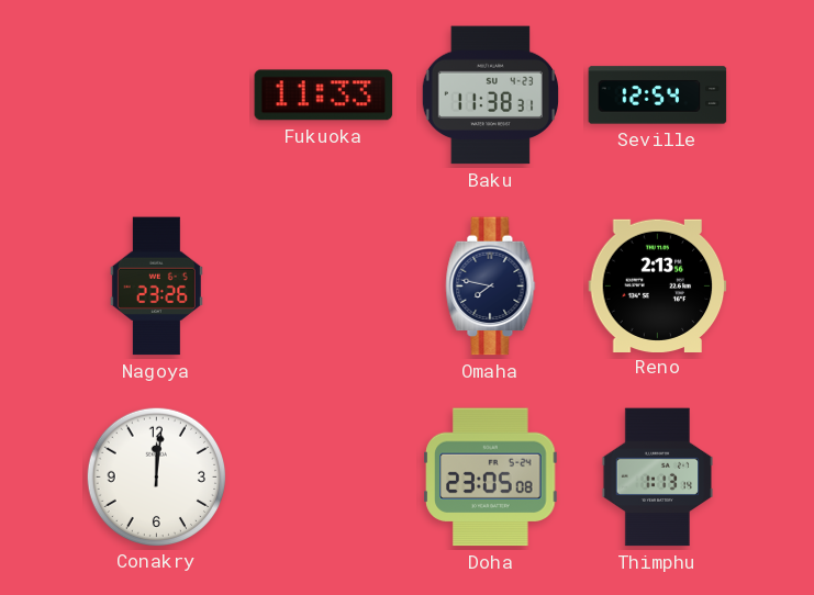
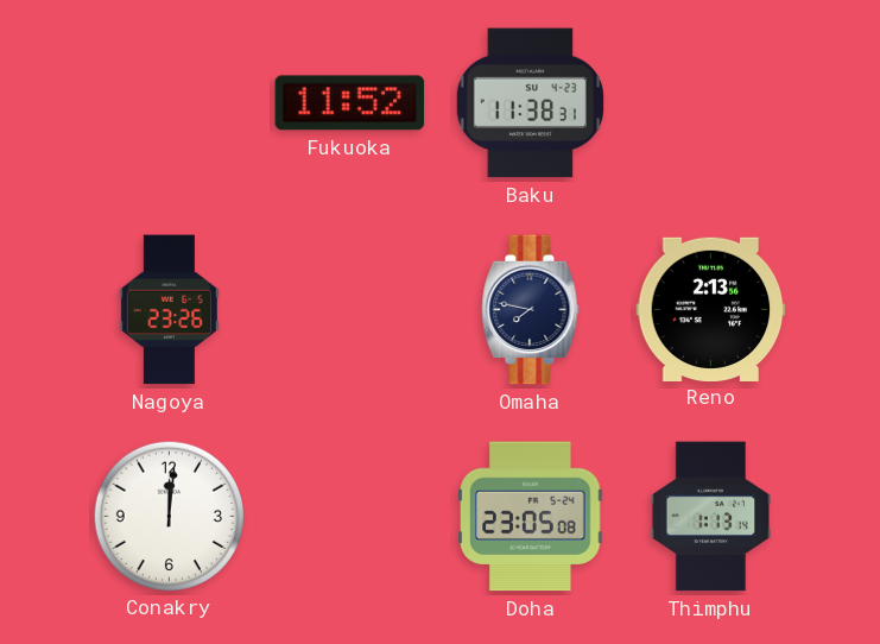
Fukuoka: 11:33 -> 11:52
Seville: 12:54 -> none
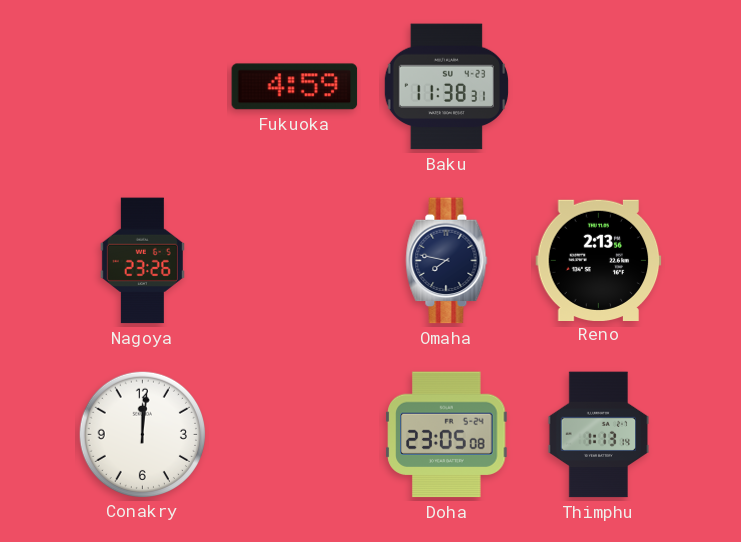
Fukuoka: 11:52 -> 4:59
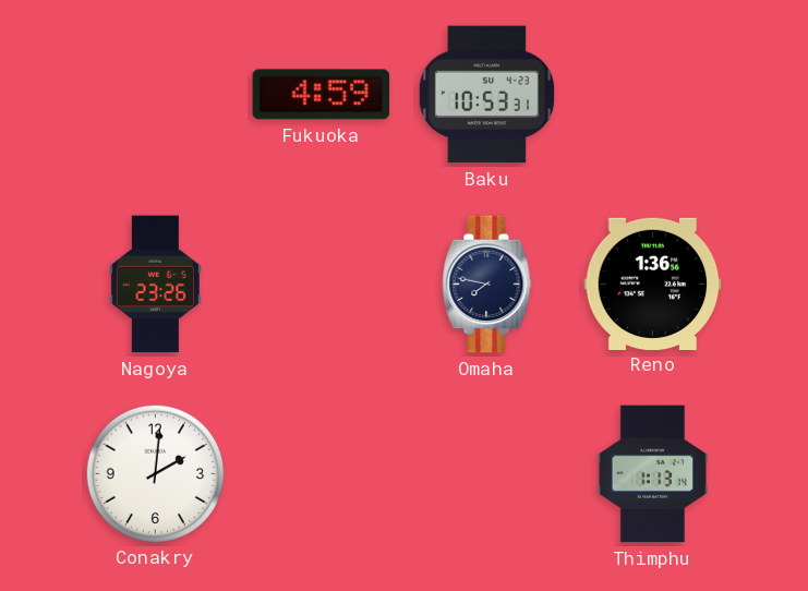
Baku: 11:38 -> 10:53
Reno: 2:13 -> 1:36
Conakry: 12:01 -> 2:01
Doha: 23:05 -> none
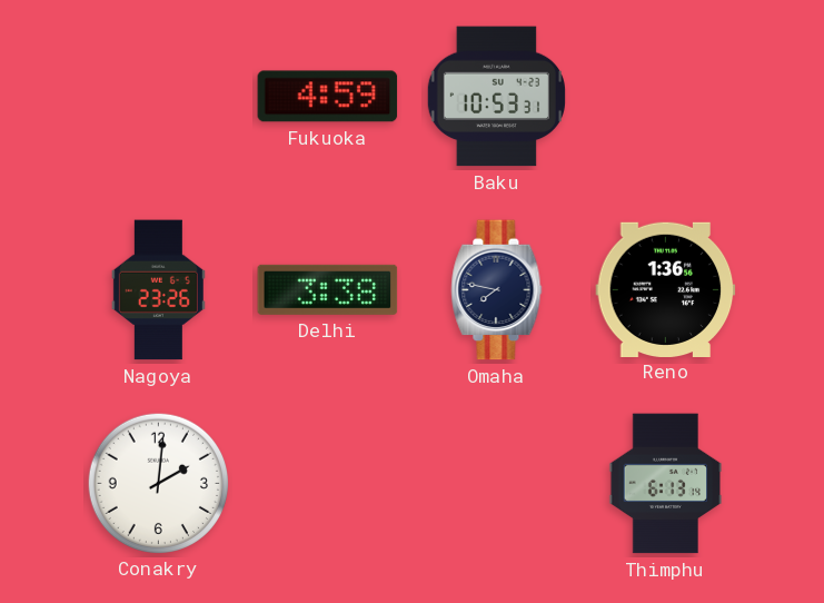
Delhi: none -> 3:38
Thimphu: 1:13 -> 6:13
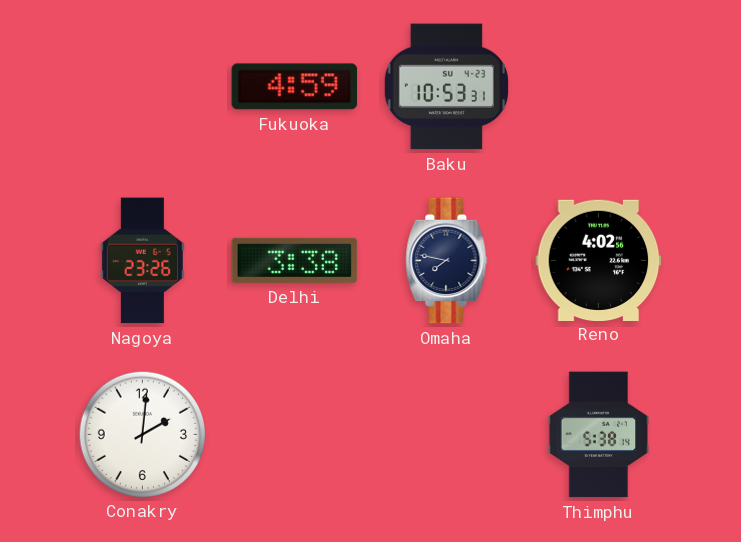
Reno: 1:36 -> 4:02
Thimphu: 6:13 -> 5:38
